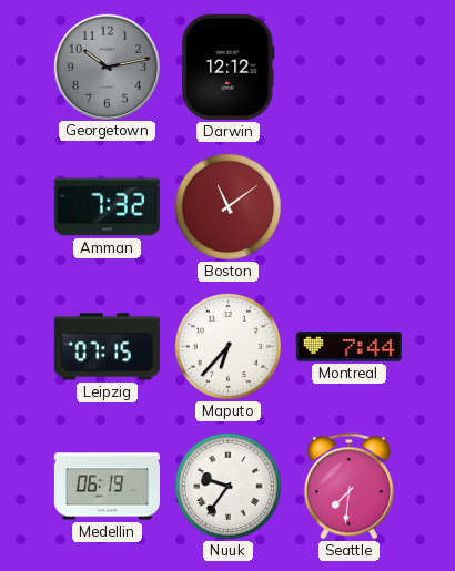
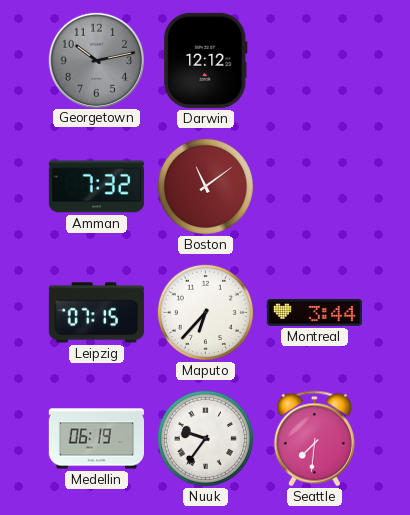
Montreal: 7:44 -> 3:44
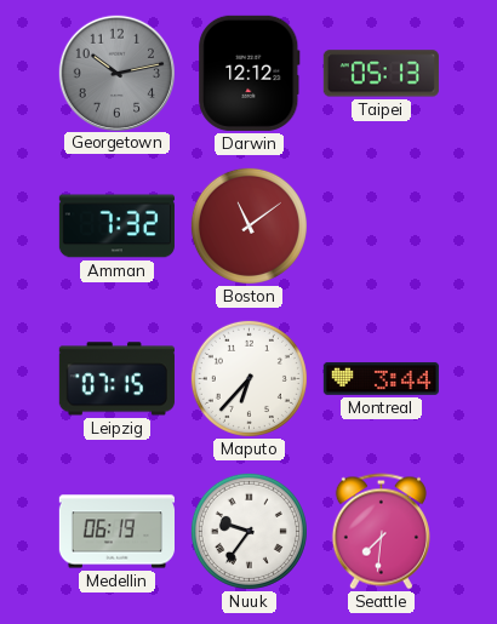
Taipei: none -> 05:13
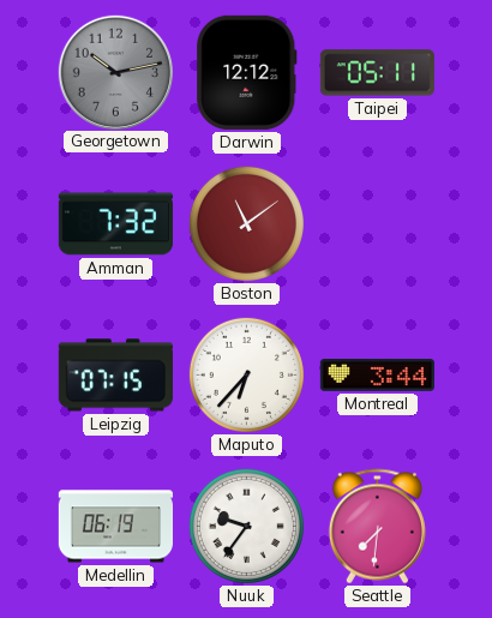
Taipei: 05:13 -> 05:11
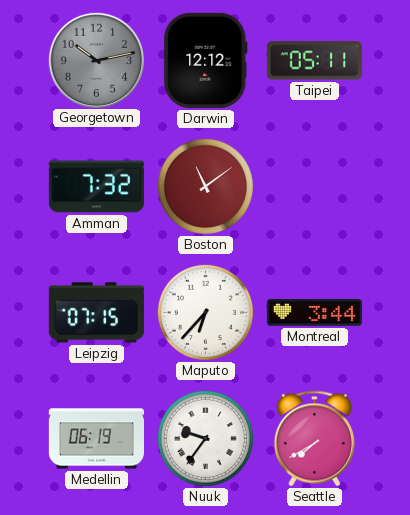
Seattle: 7:31 -> 7:40
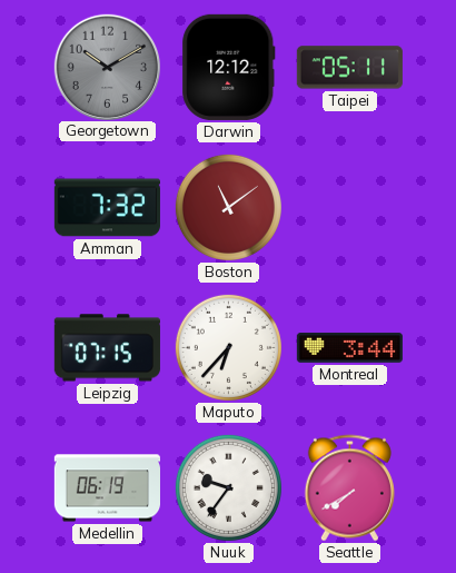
Georgetown: 10:13 -> 10:10
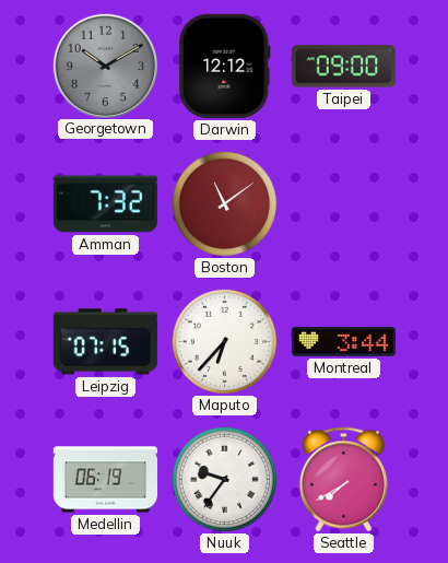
Taipei: 05:11 -> 09:00
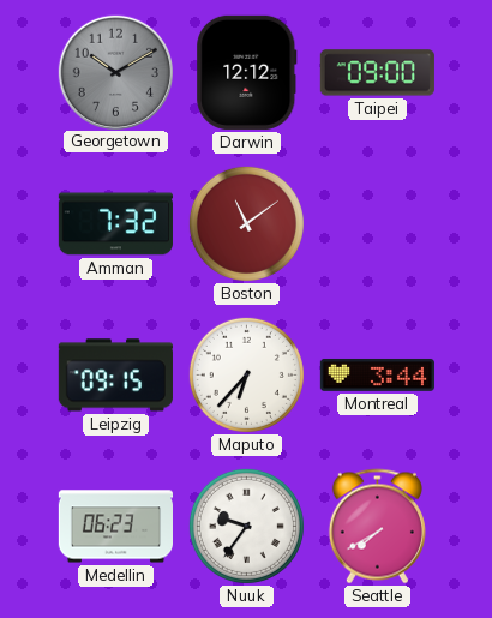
Leipzig: 07:15 -> 09:15
Medellin: 06:19 -> 06:23
